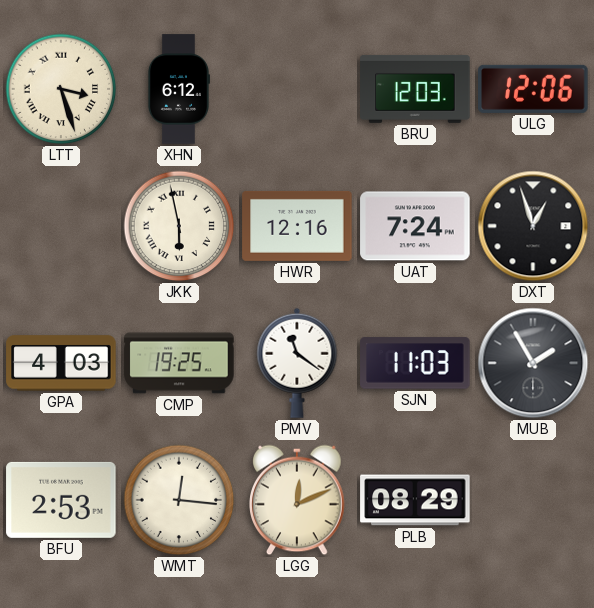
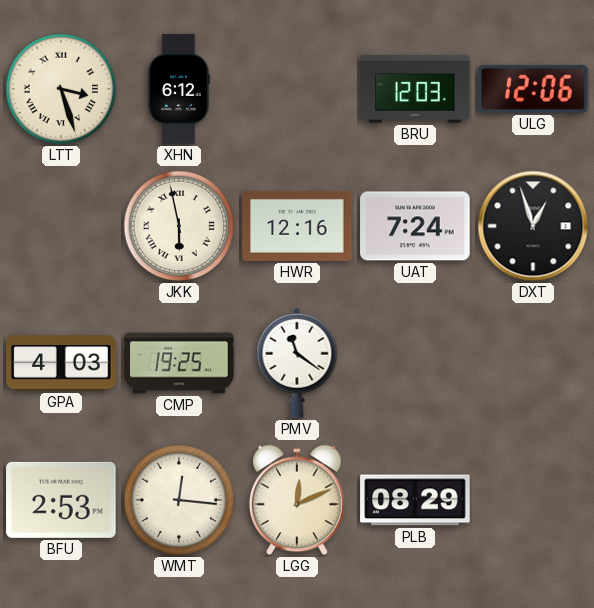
SJN: 11:03 -> none
MUB: 1:55 -> none
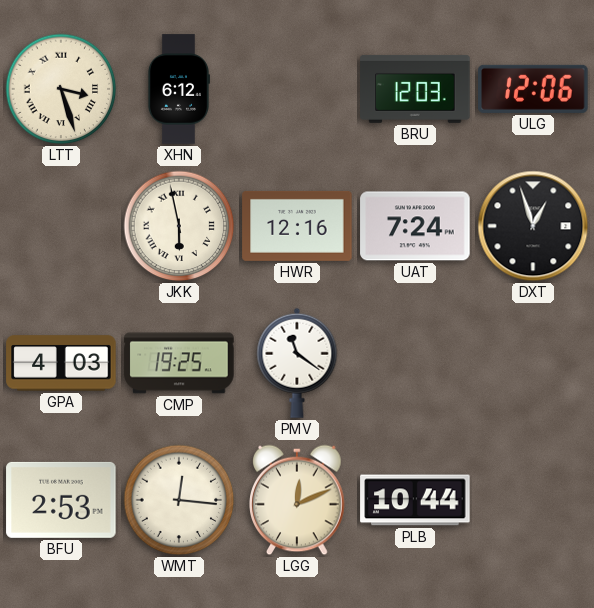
PLB: 08:29 -> 10:44
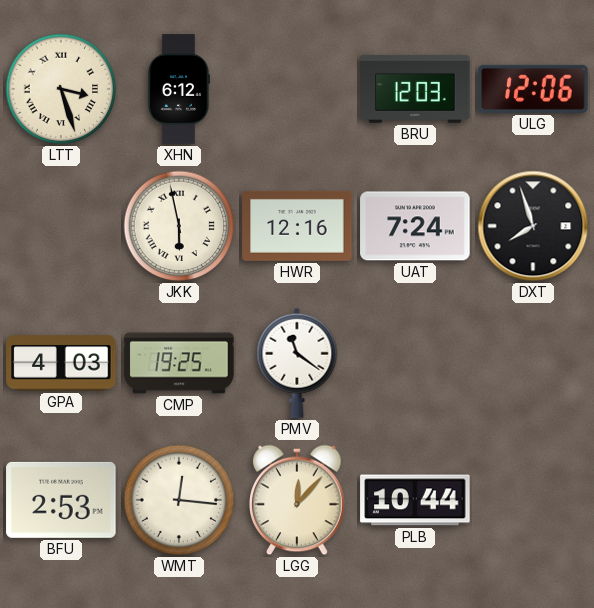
DXT: 12:57 -> 7:57
LGG: 12:11 -> 12:07
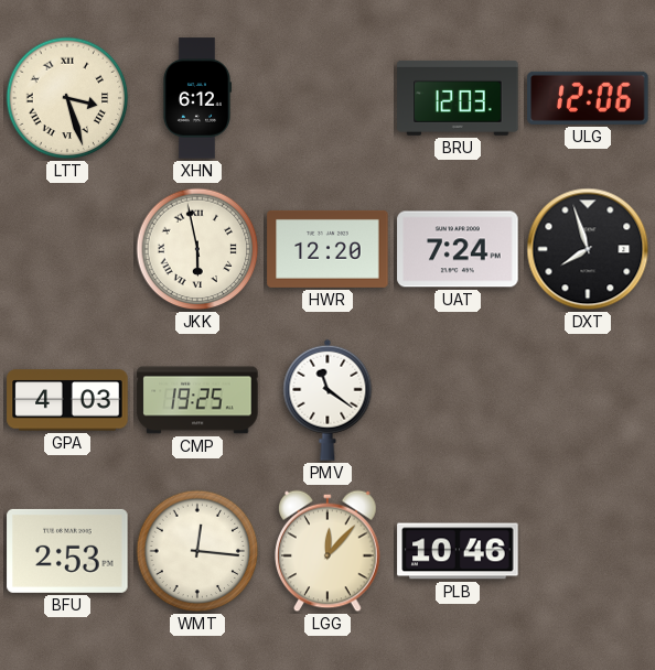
HWR: 12:16 -> 12:20
PLB: 10:44 -> 10:46
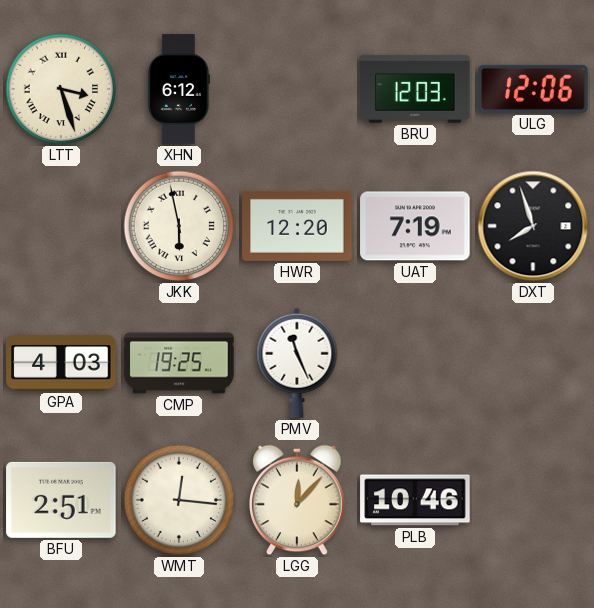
UAT: 7:24 -> 7:19
PMV: 11:21 -> 11:26
BFU: 2:53 -> 2:51
